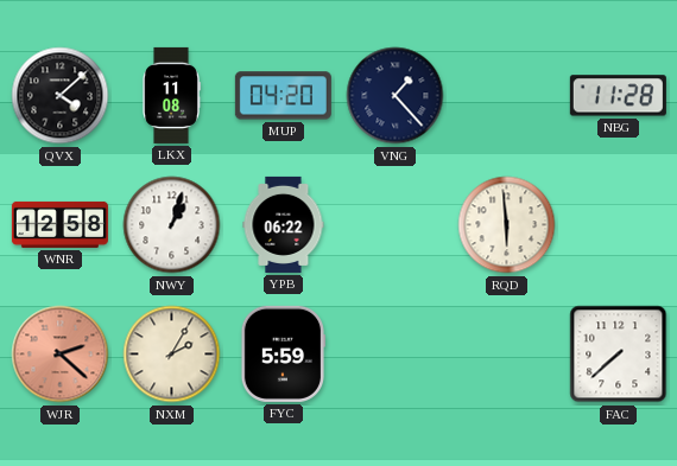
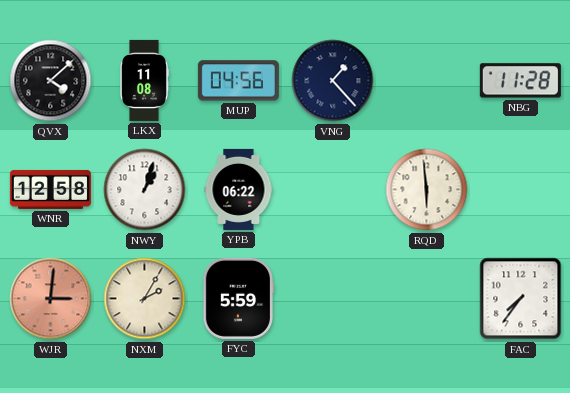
MUP: 04:20 -> 04:56
WJR: 2:22 -> 3:01
FAC: 7:38 -> 7:36
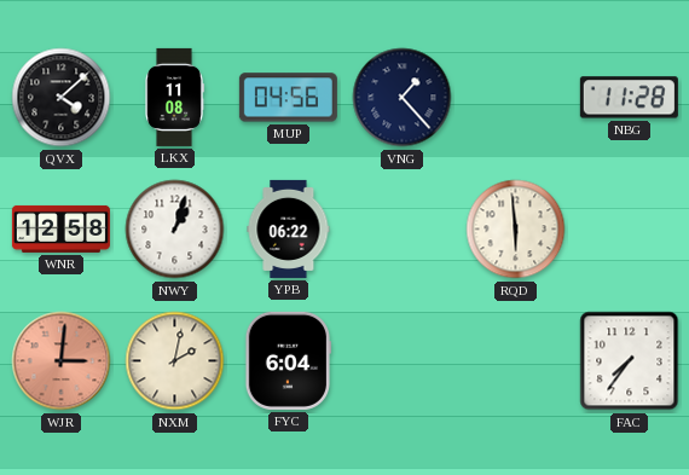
NXM: 2:05 -> 2:02
FYC: 5:59 -> 6:04
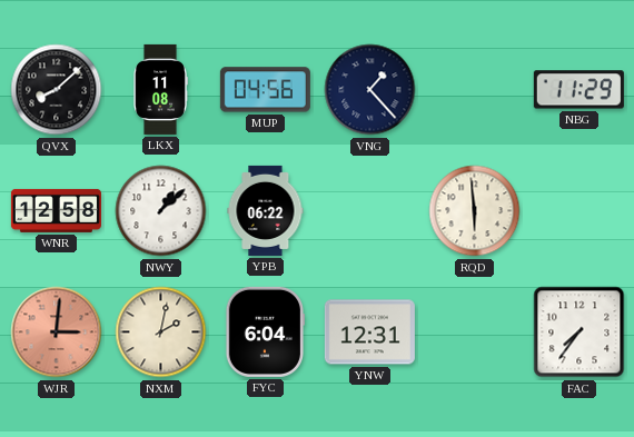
QVX: 4:08 -> 8:08
NBG: 11:28 -> 11:29
NWY: 1:03 -> 1:08
YNW: none -> 12:31
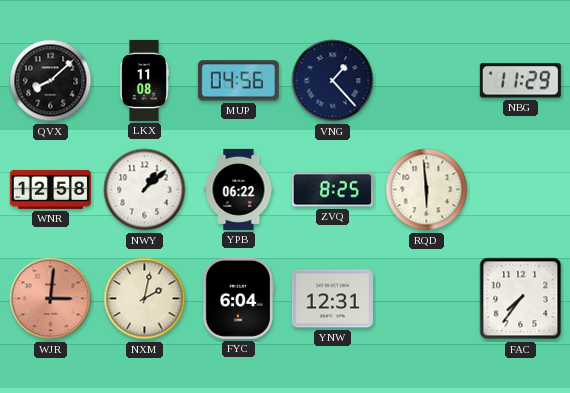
ZVQ: none -> 8:25
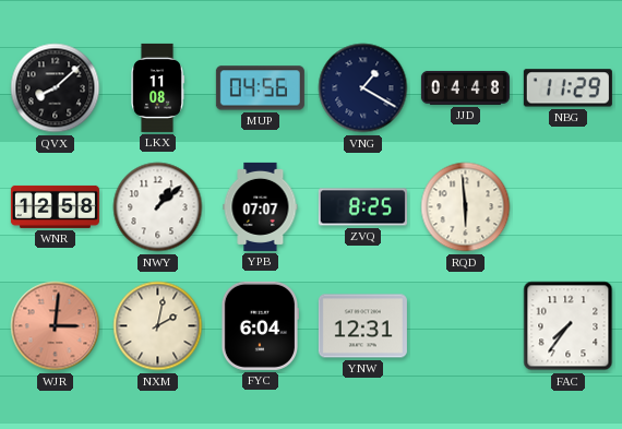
VNG: 1:23 -> 1:20
JJD: none -> 04:48
YPB: 06:22 -> 07:07
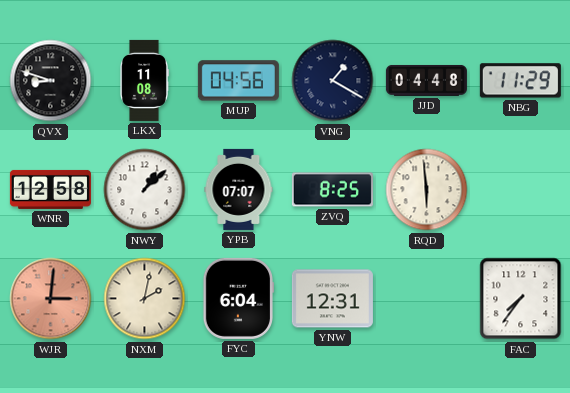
QVX: 8:08 -> 8:48
